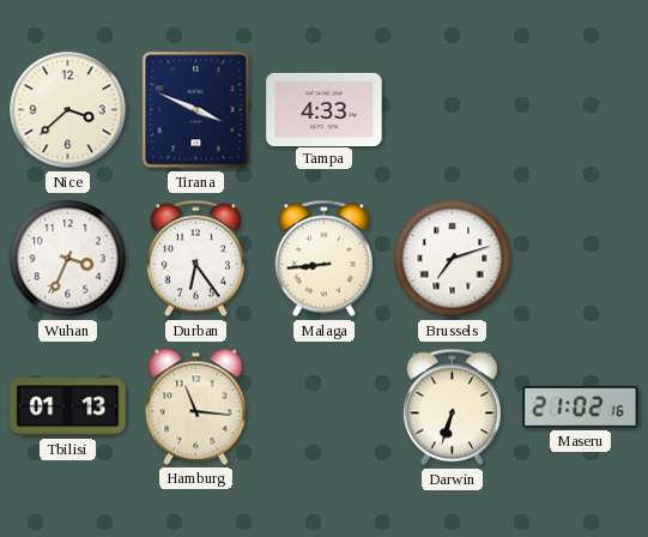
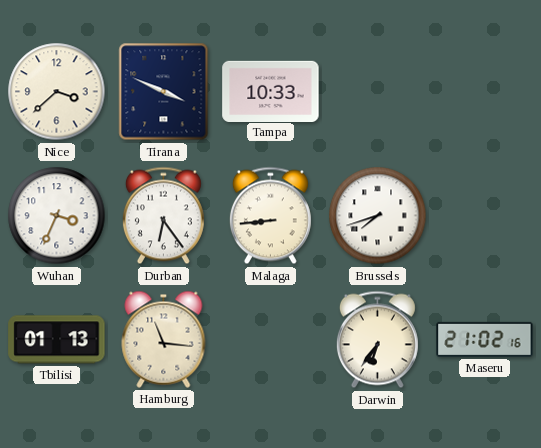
Tampa: 4:33 -> 10:33
Brussels: 7:12 -> 7:42
Darwin: 6:33 -> 6:36
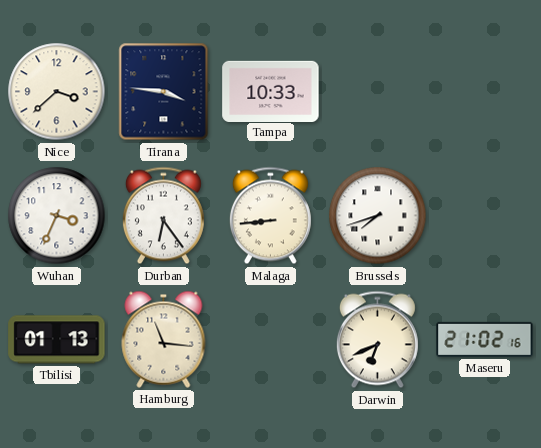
Tirana: 3:49 -> 3:46
Darwin: 6:36 -> 6:41
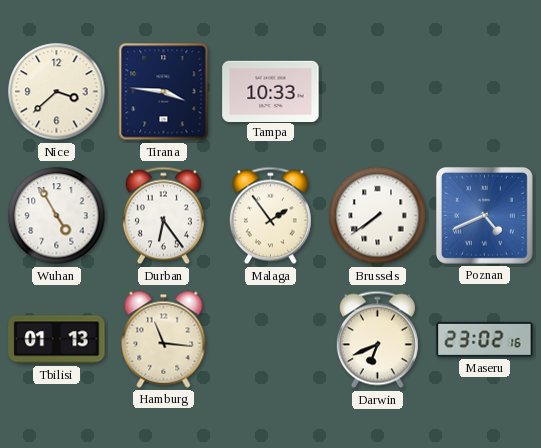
Wuhan: 3:34 -> 4:55
Malaga: 8:44 -> 1:54
Brussels: 7:42 -> 7:39
Poznan: none -> 4:41
Maseru: 21:02 -> 23:02
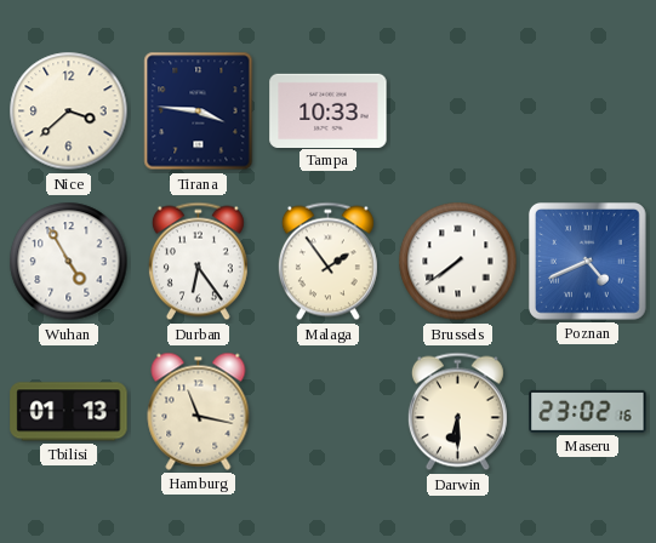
Hamburg: 11:16 -> 11:17
Darwin: 6:41 -> 6:30
